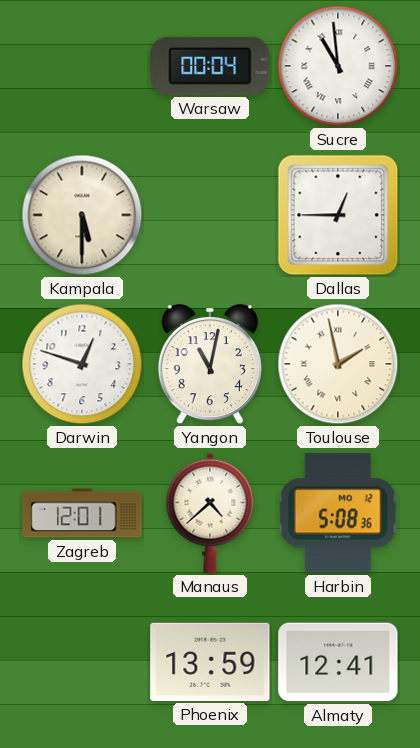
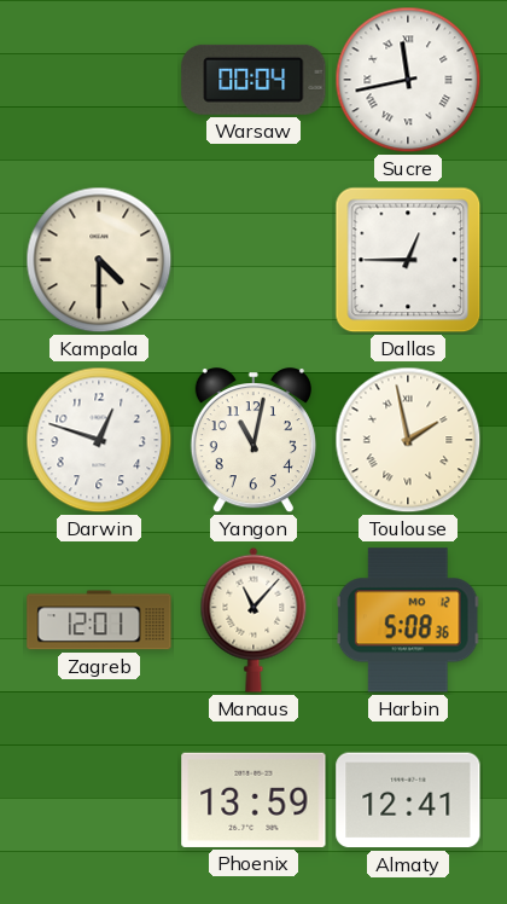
Sucre: 10:59 -> 11:43
Kampala: 5:30 -> 4:30
Manaus: 4:38 -> 11:07
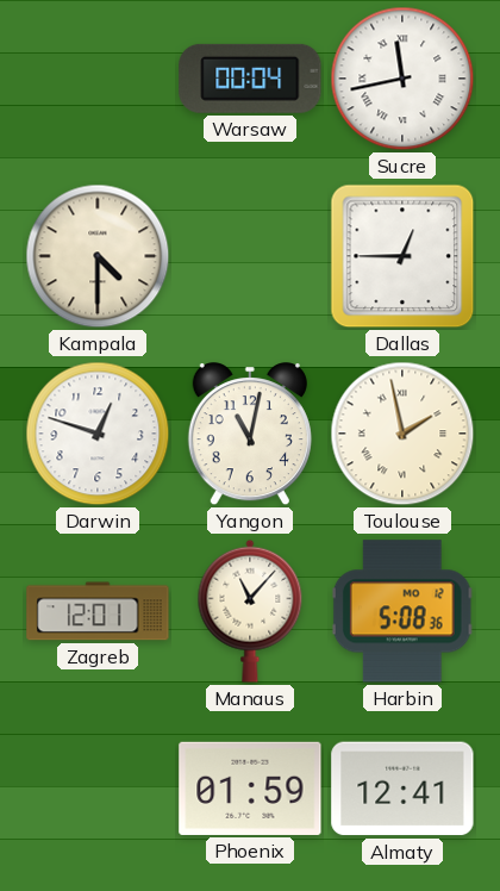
Phoenix: 13:59 -> 01:59
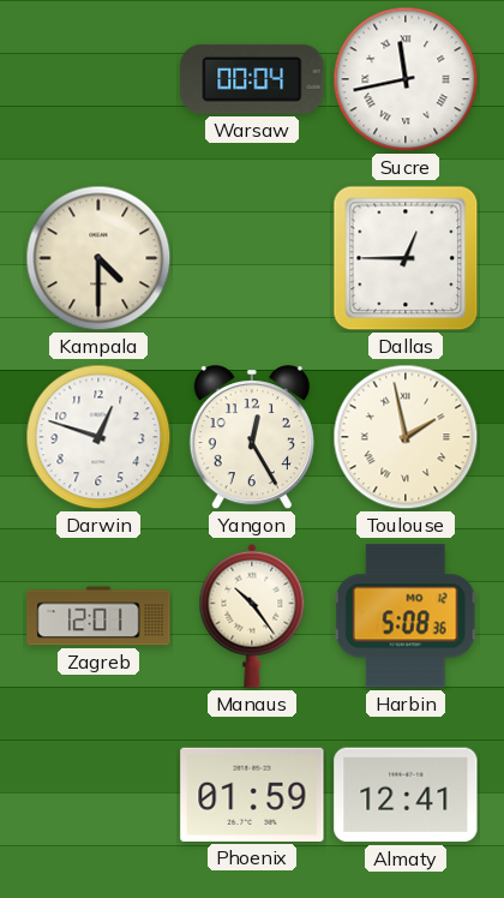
Yangon: 11:02 -> 12:25
Manaus: 11:07 -> 10:24
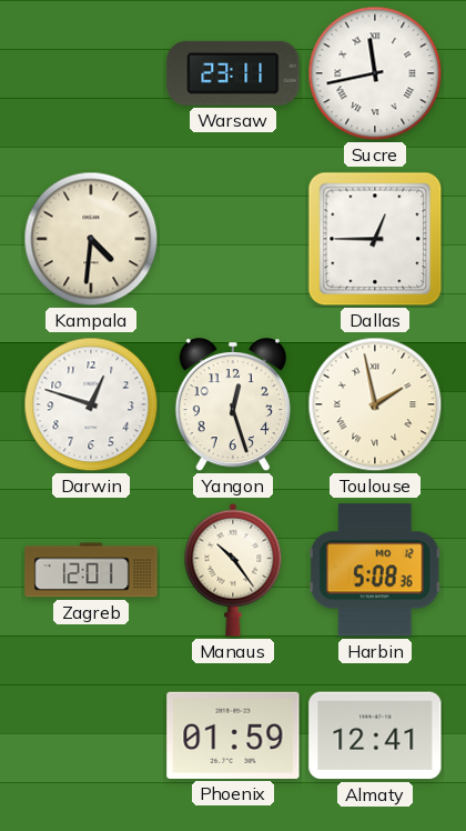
Warsaw: 00:04 -> 23:11
Kampala: 4:30 -> 4:31
Yangon: 12:25 -> 12:27
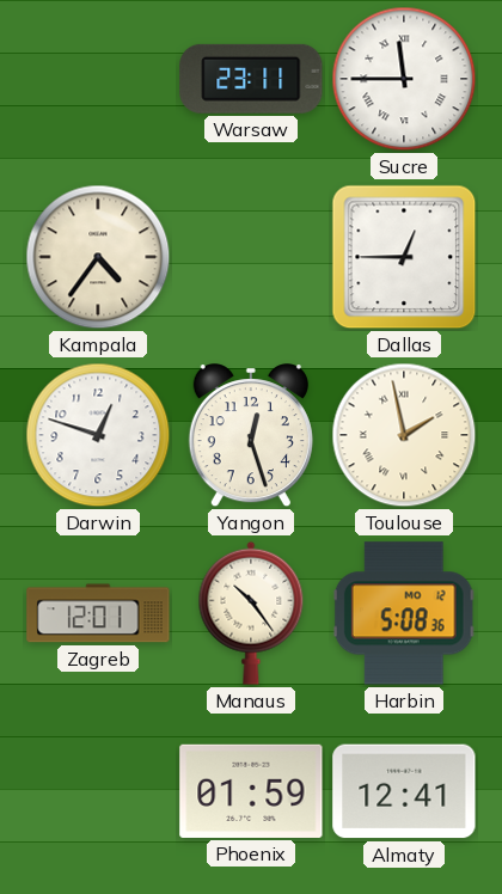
Sucre: 11:43 -> 11:45
Kampala: 4:31 -> 4:36
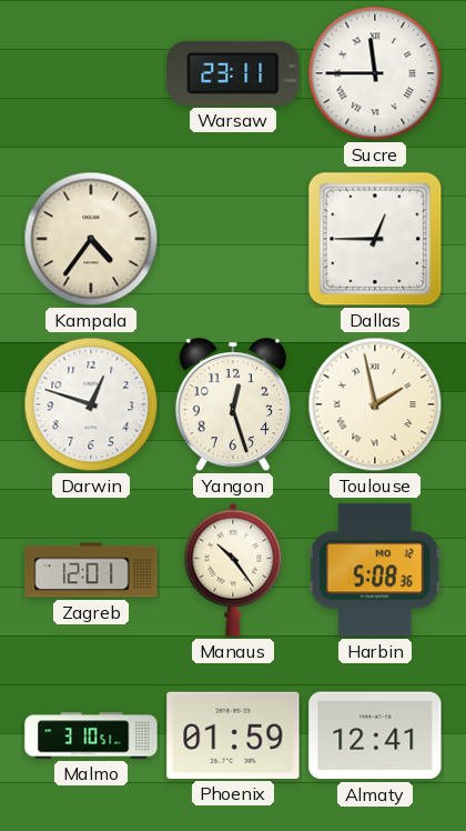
Malmo: none -> 3:10
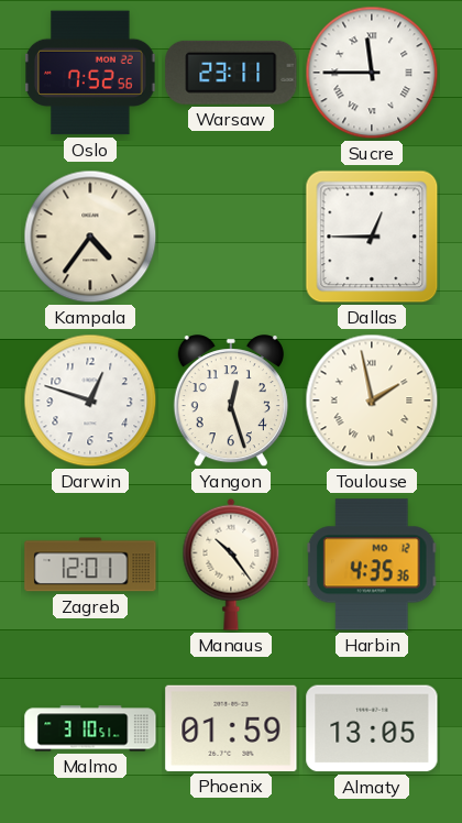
Oslo: none -> 7:52
Harbin: 5:08 -> 4:35
Almaty: 12:41 -> 13:05
